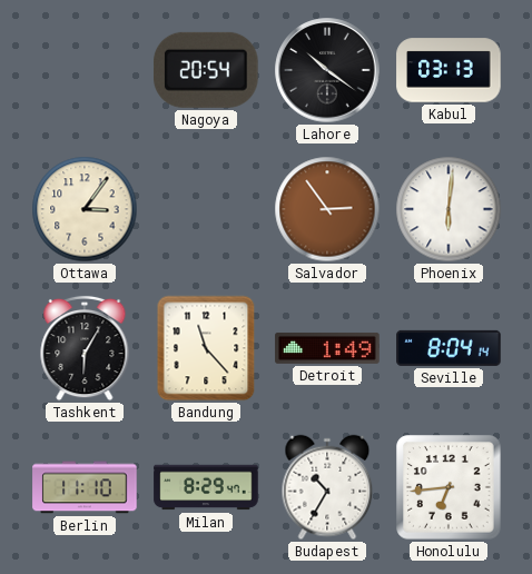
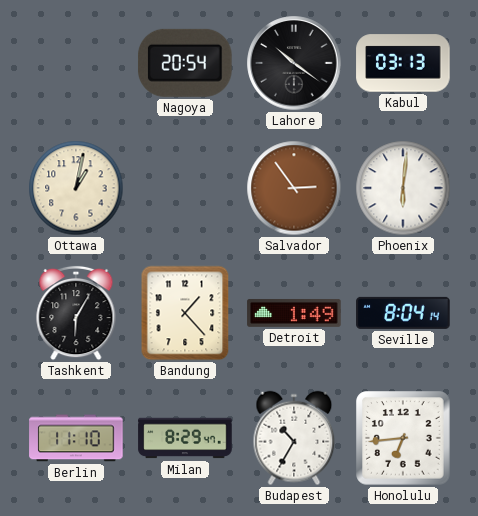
Ottawa: 3:06 -> 1:02
Bandung: 11:23 -> 1:23
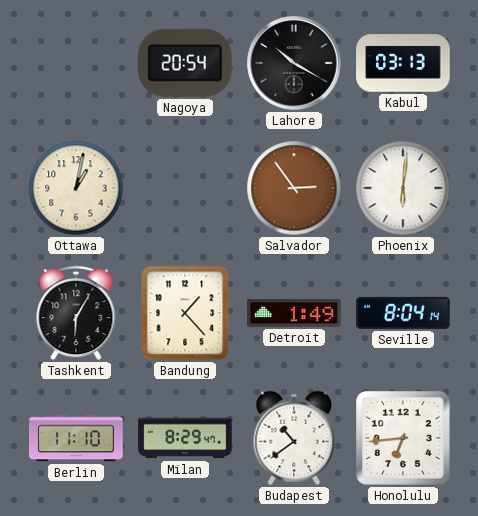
Lahore: 10:21 -> 10:20
Budapest: 10:35 -> 10:39
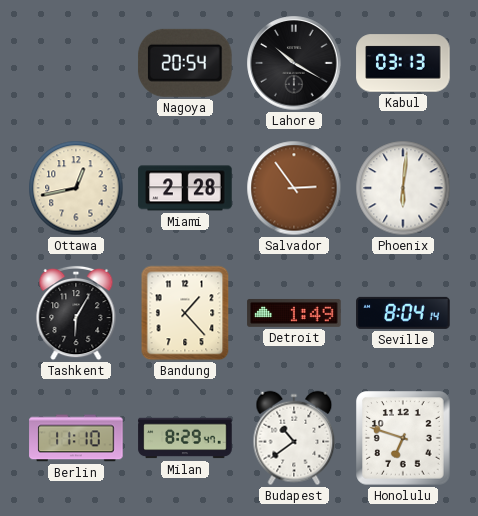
Ottawa: 1:02 -> 12:43
Miami: none -> 2:28
Honolulu: 6:44 -> 6:48
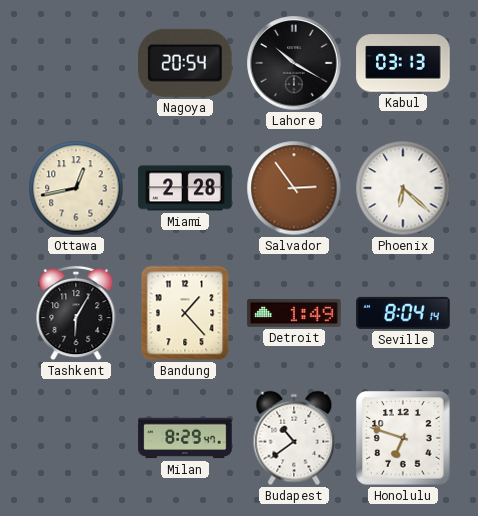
Phoenix: 6:01 -> 6:22
Berlin: 11:10 -> none
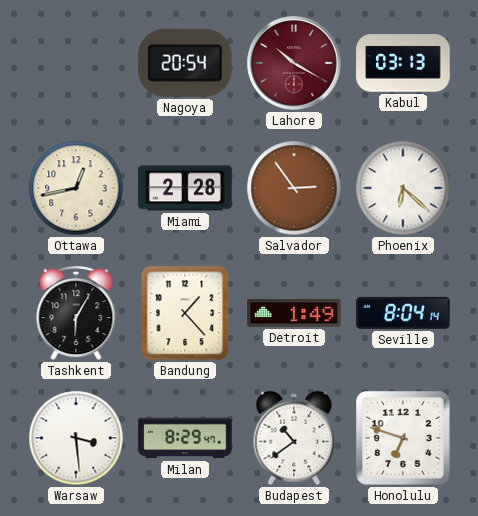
Lahore dial: black -> burgundy
Warsaw: none -> 3:29
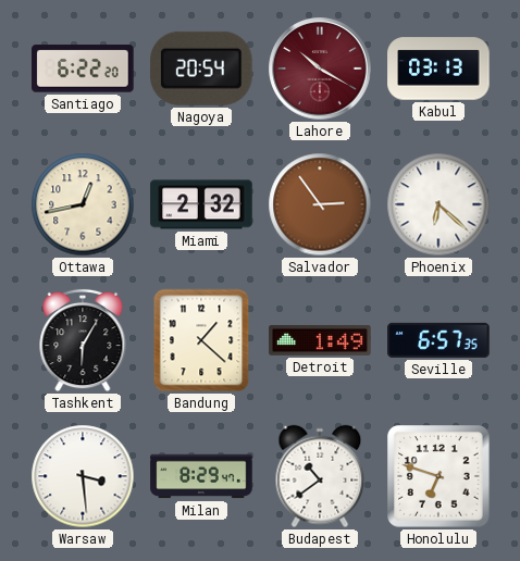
Santiago: none -> 6:22
Miami: 2:28 -> 2:32
Bandung: 1:23 -> 1:22
Seville: 8:04 -> 6:57
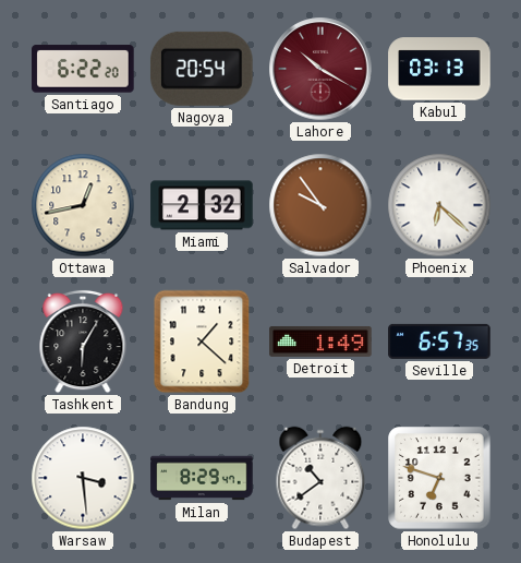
Salvador: 2:54 -> 9:54
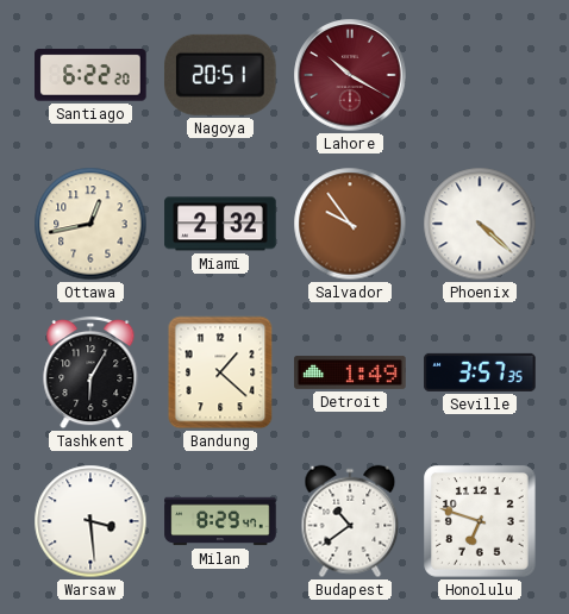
Nagoya: 20:54 -> 20:51
Kabul: 03:13 -> none
Phoenix: 6:22 -> 4:22
Seville: 6:57 -> 3:57
